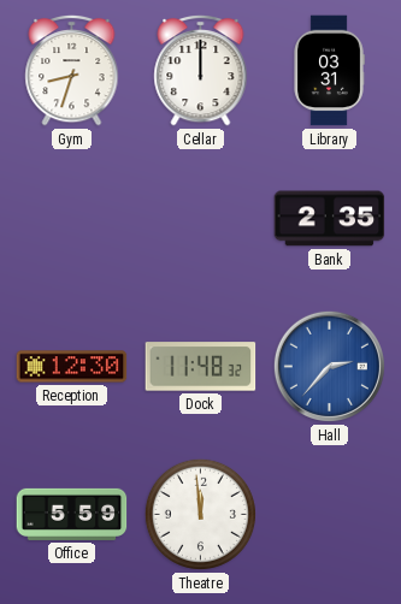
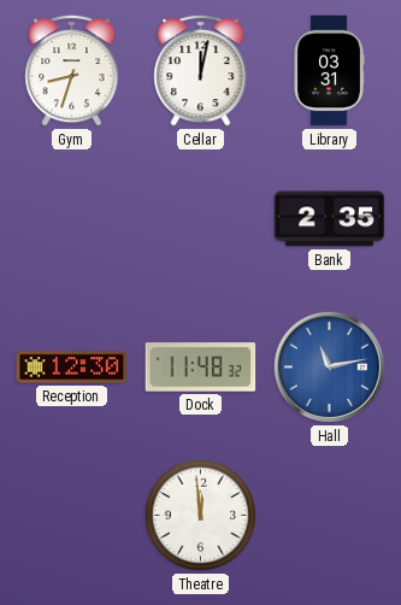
Cellar: 12:00 -> 12:02
Hall: 2:37 -> 11:13
Office: 5:59 -> none
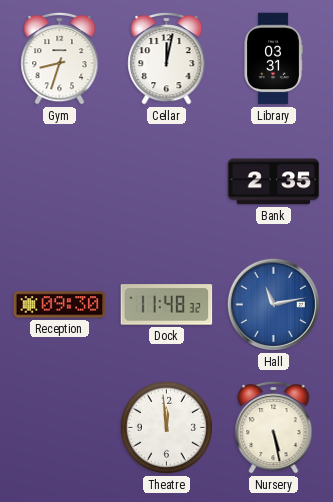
Reception: 12:30 -> 09:30
Nursery: none -> 5:28
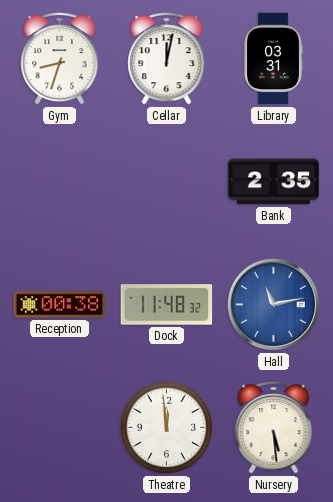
Reception: 09:30 -> 00:38
Nursery: 5:28 -> 5:29
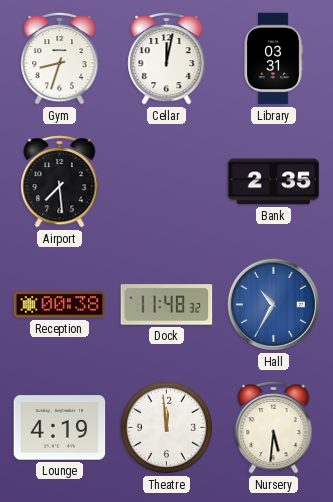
Airport: none -> 7:29
Hall: 11:13 -> 10:35
Lounge: none -> 4:19
Nursery: 5:29 -> 5:31
